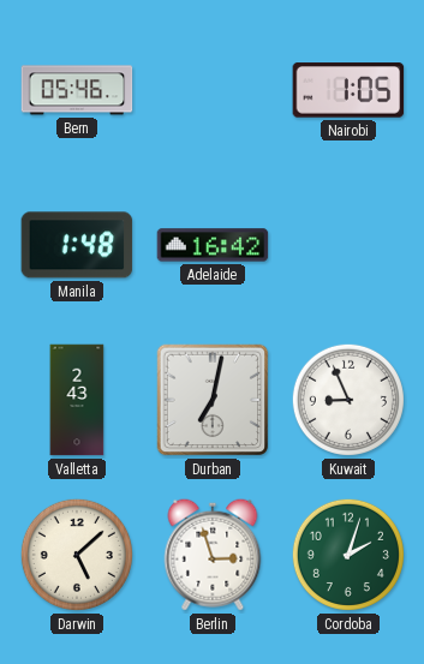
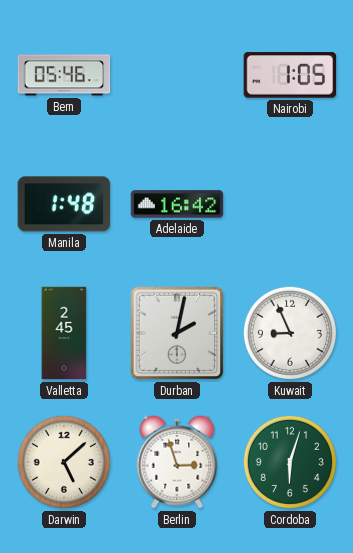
Valletta: 2:43 -> 2:45
Durban: 7:02 -> 2:02
Cordoba: 2:03 -> 6:03
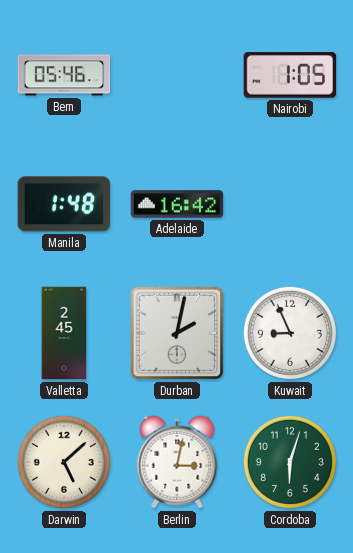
Berlin: 2:57 -> 3:02
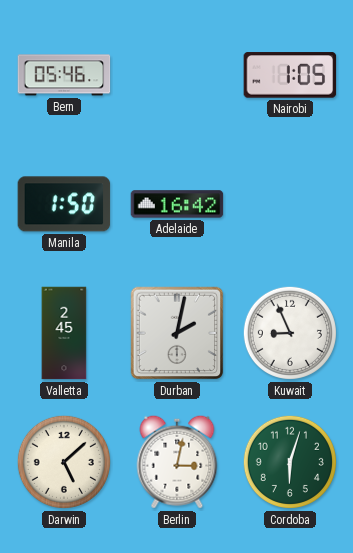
Manila: 1:48 -> 1:50
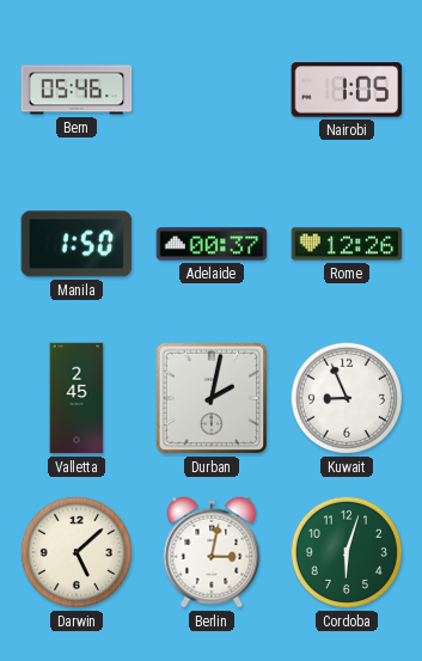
Adelaide: 16:42 -> 00:37
Rome: none -> 12:26
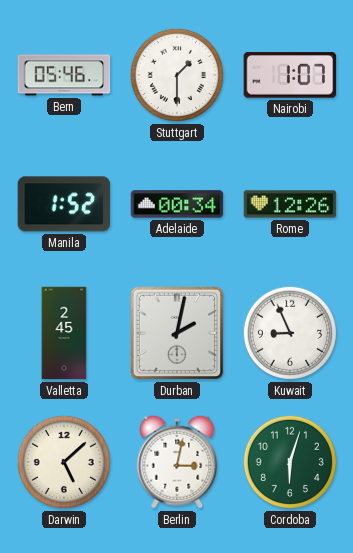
Stuttgart: none -> 1:30
Nairobi: 1:05 -> 1:07
Manila: 1:50 -> 1:52
Adelaide: 00:37 -> 00:34
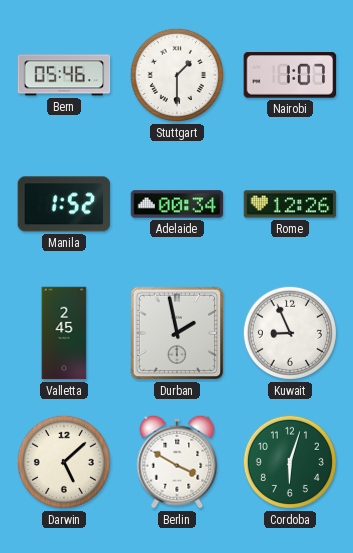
Durban: 2:02 -> 1:58
Berlin: 3:02 -> 3:50
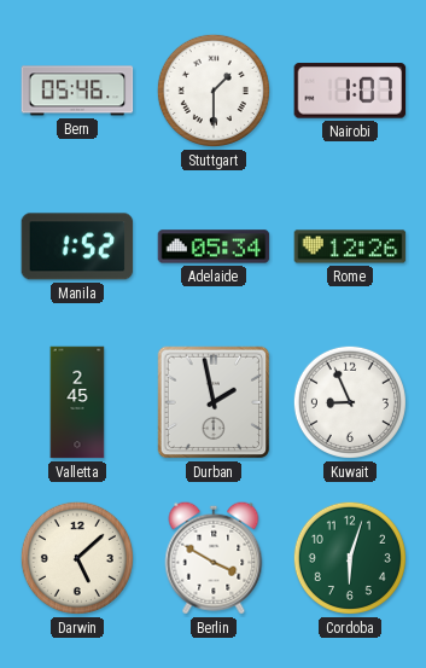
Adelaide: 00:34 -> 05:34
